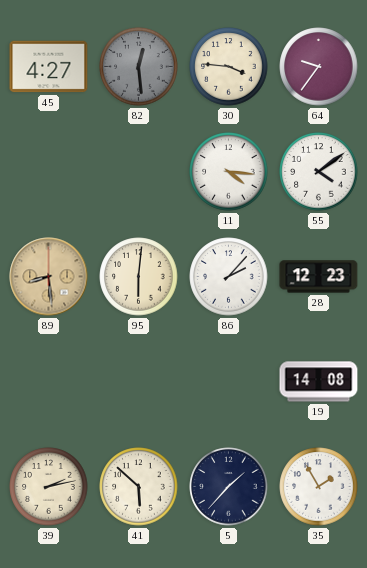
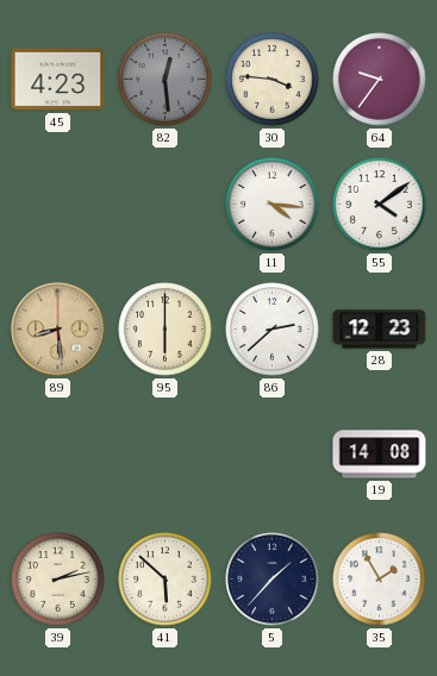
45: 4:27 -> 4:23
95: 6:01 -> 6:00
86: 2:07 -> 2:38
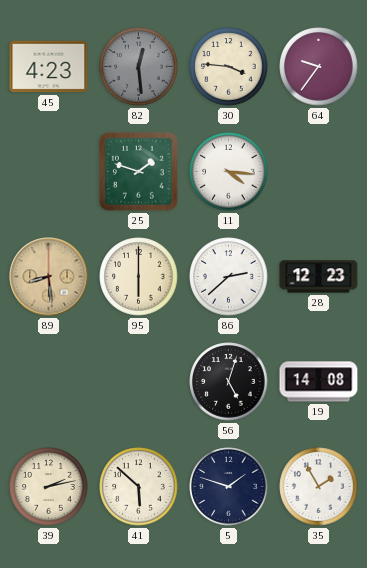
25: none -> 1:48
55: 4:09 -> none
56: none -> 5:03
5: 1:37 -> 1:48
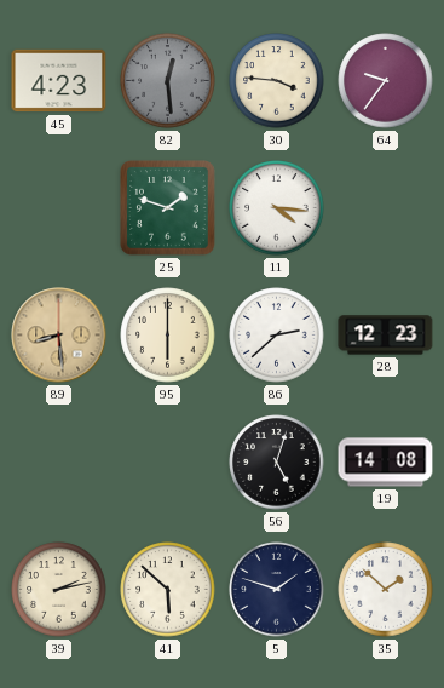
35: 1:55 -> 1:52
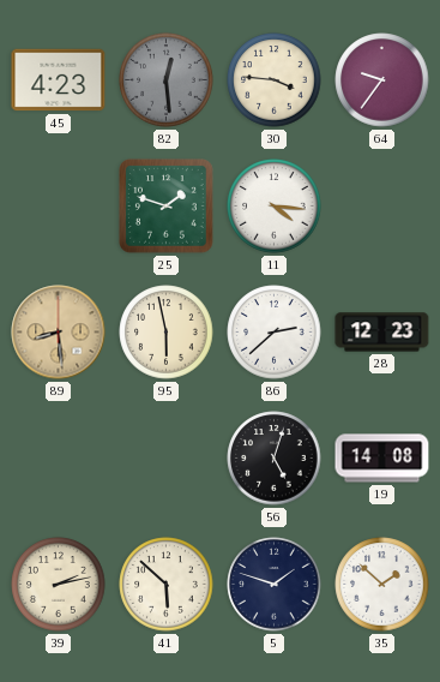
95: 6:00 -> 5:58
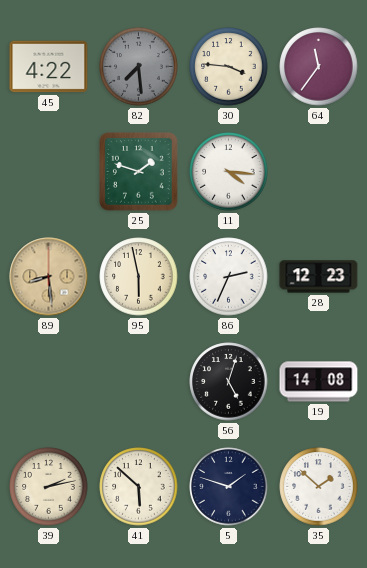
45: 4:23 -> 4:22
82: 12:29 -> 7:29
64: 9:36 -> 11:36
86: 2:38 -> 2:34
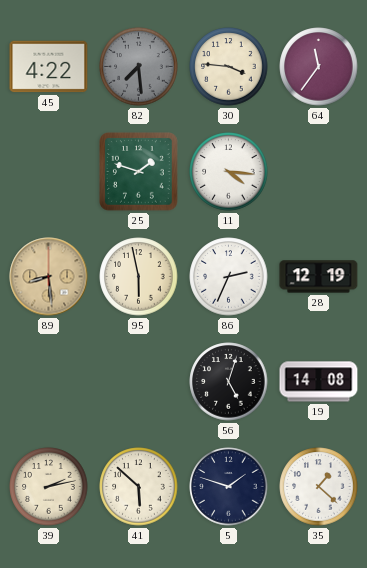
28: 12:23 -> 12:19
35: 1:52 -> 1:22
